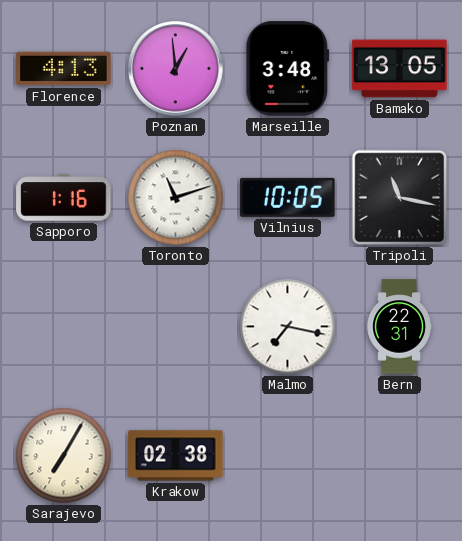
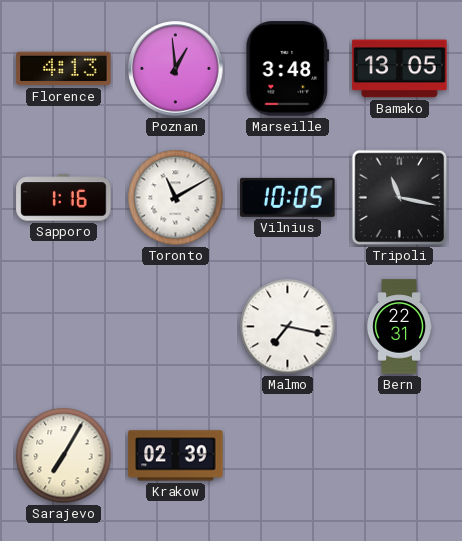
Toronto: 11:12 -> 11:10
Krakow: 02:38 -> 02:39
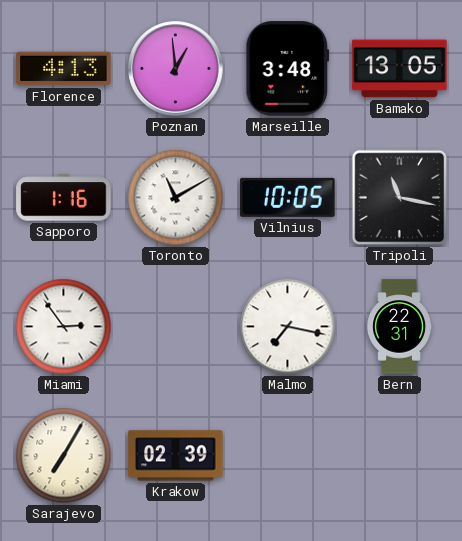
Miami: none -> 2:54
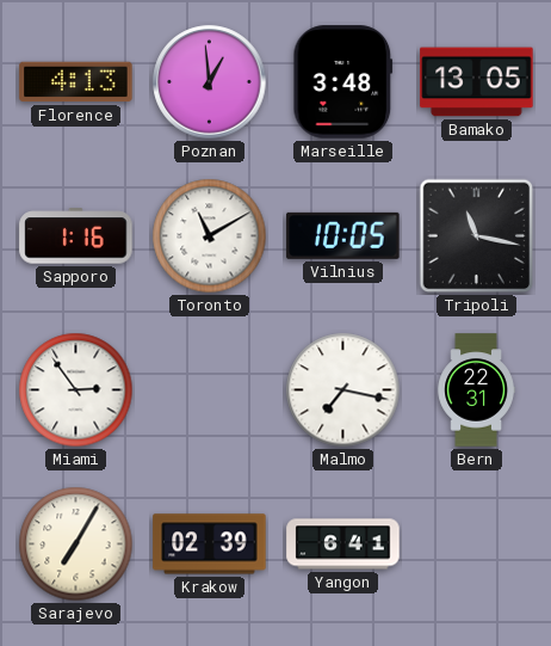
Yangon: none -> 6:41
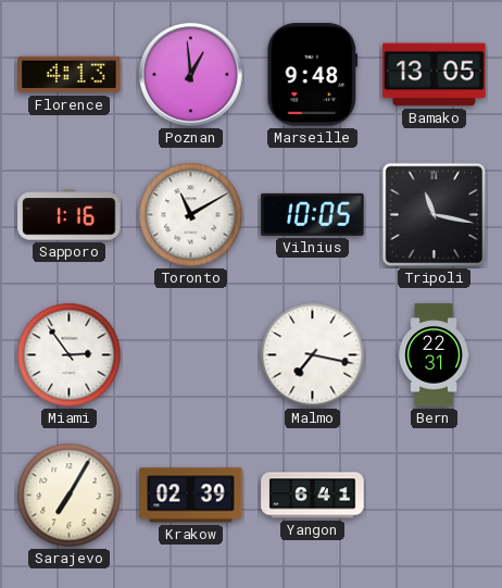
Marseille: 3:48 -> 9:48
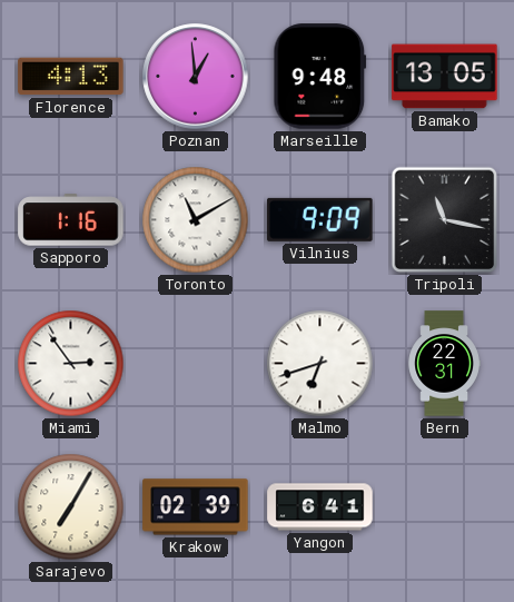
Vilnius: 10:05 -> 9:09
Malmo: 7:17 -> 6:42
